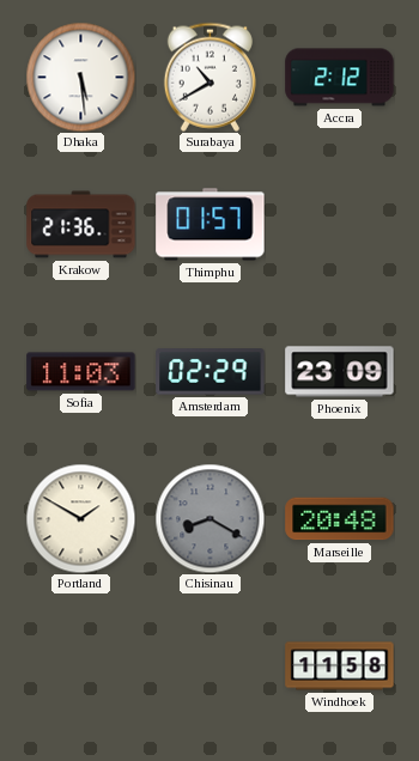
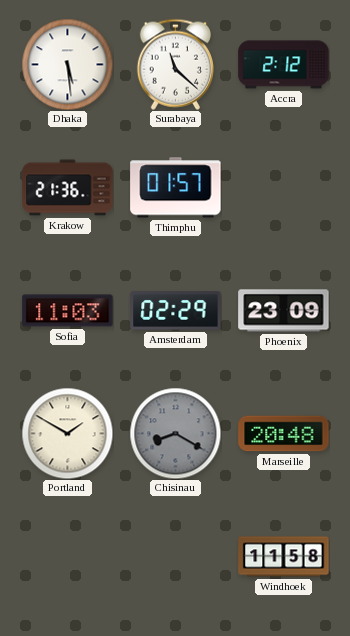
Surabaya: 10:40 -> 11:22
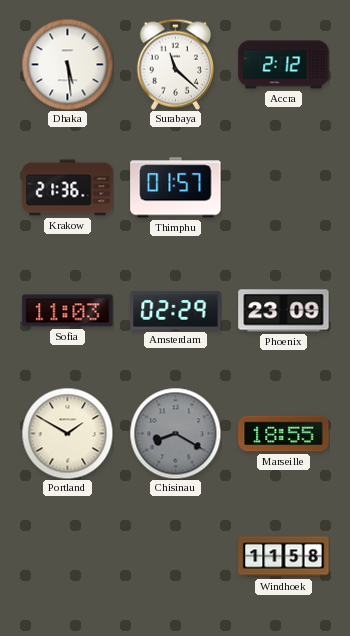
Marseille: 20:48 -> 18:55
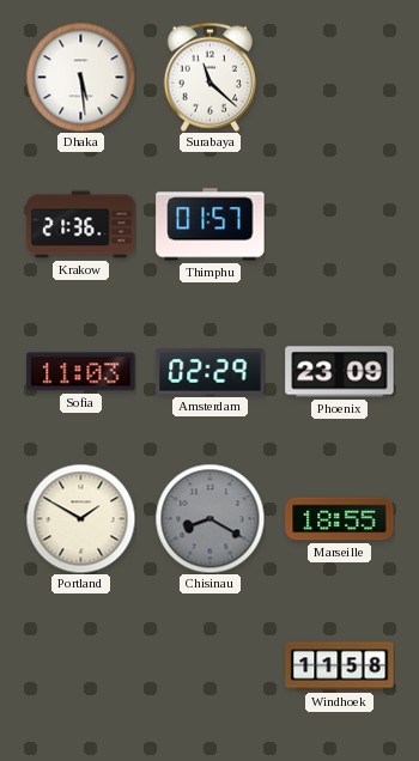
Accra: 2:12 -> none
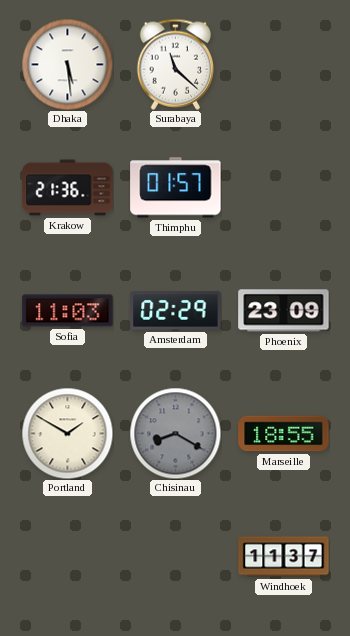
Windhoek: 11:58 -> 11:37
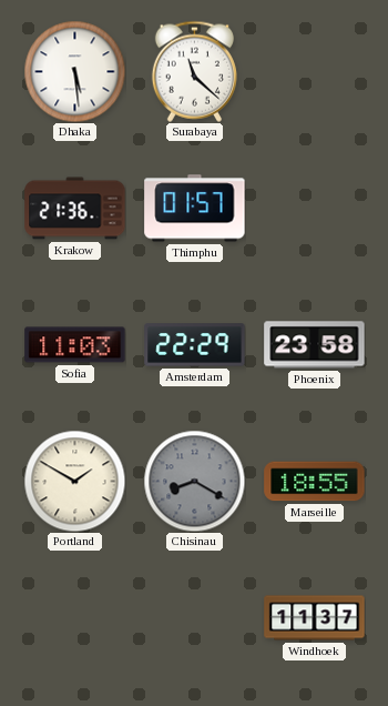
Amsterdam: 02:29 -> 22:29
Phoenix: 23:09 -> 23:58
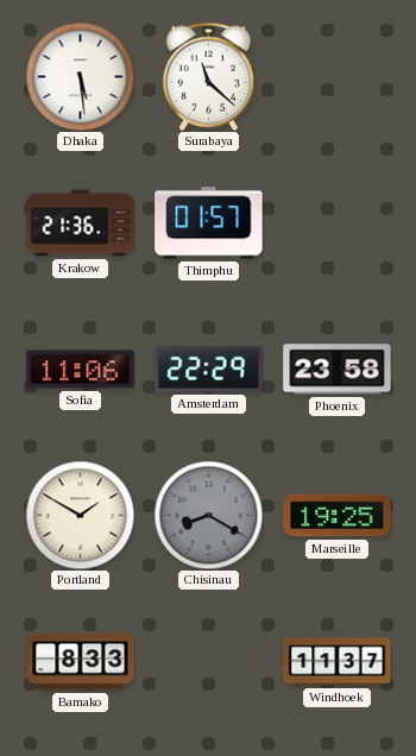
Sofia: 11:03 -> 11:06
Marseille: 18:55 -> 19:25
Bamako: none -> 8:33
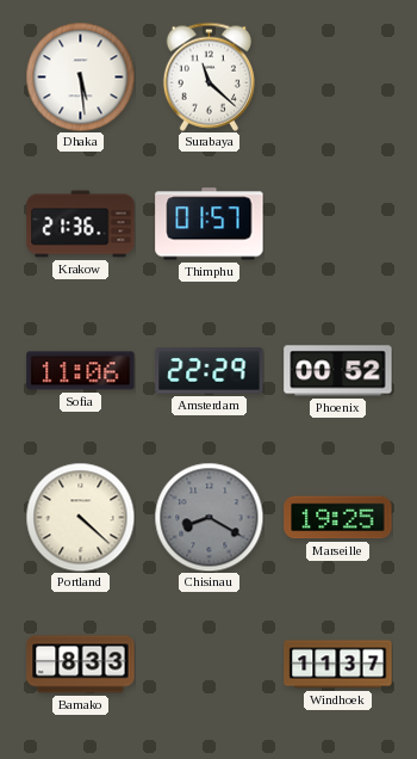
Phoenix: 23:58 -> 00:52
Portland: 1:50 -> 4:22
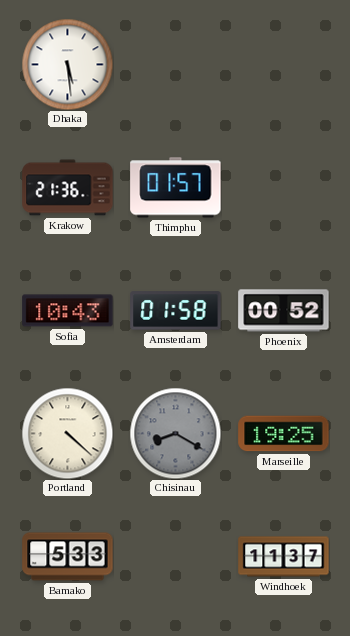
Surabaya: 11:22 -> none
Sofia: 11:06 -> 10:43
Amsterdam: 22:29 -> 01:58
Bamako: 8:33 -> 5:33
